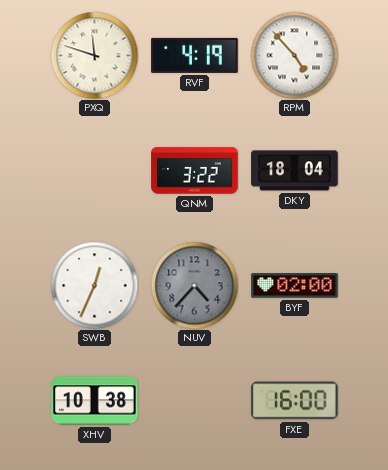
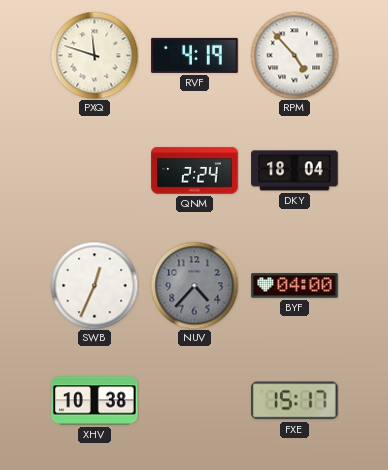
QNM: 3:22 -> 2:24
BYF: 02:00 -> 04:00
FXE: 16:00 -> 15:17
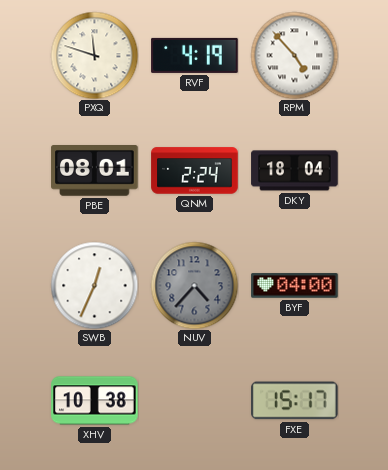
PBE: none -> 08:01
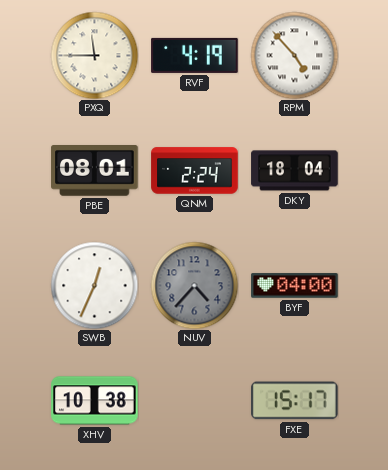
PXQ: 11:48 -> 11:45
